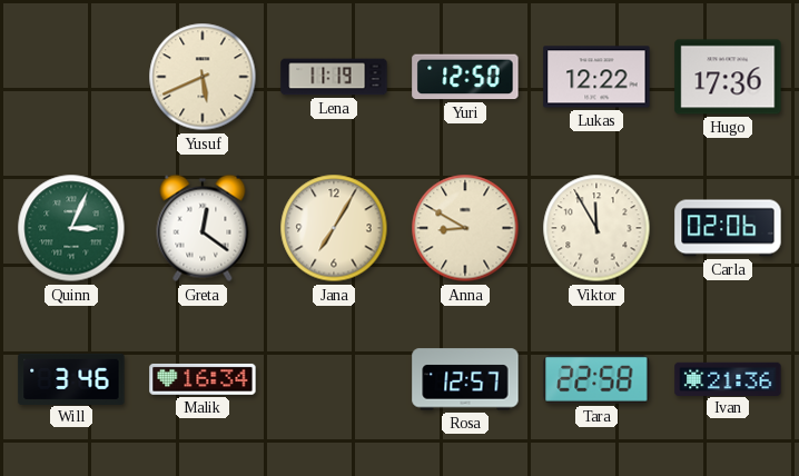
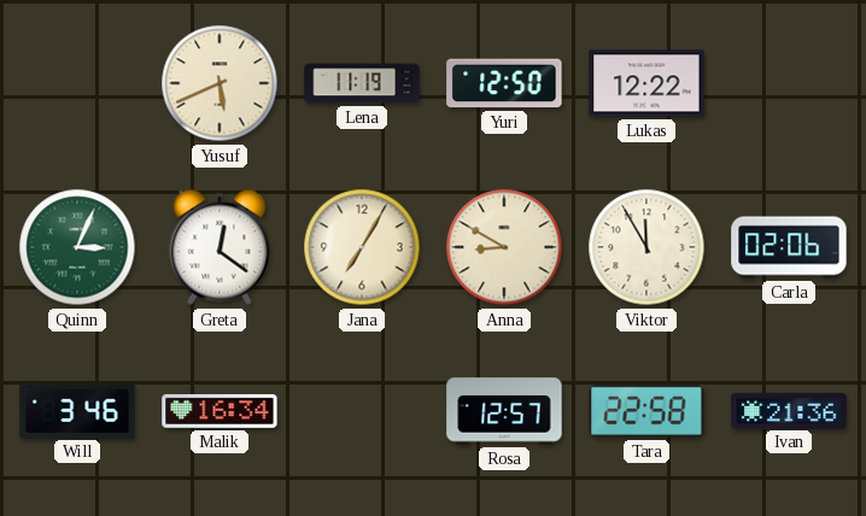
Hugo: 17:36 -> none
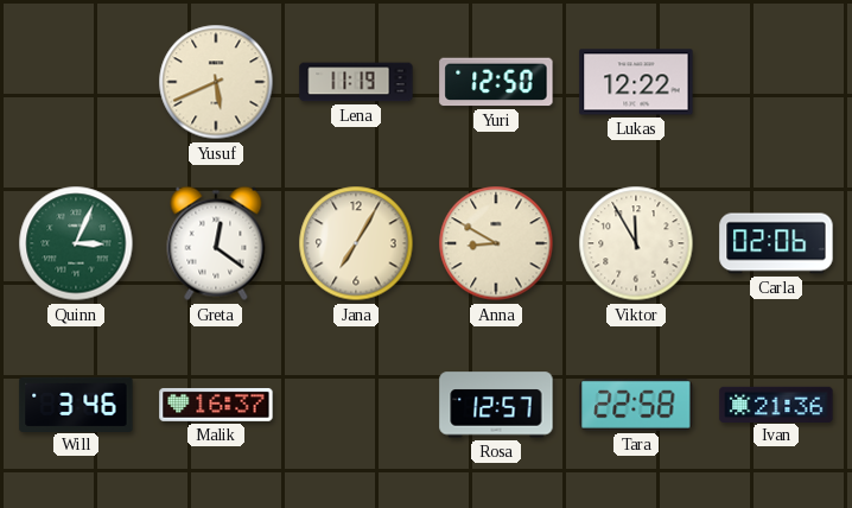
Malik: 16:34 -> 16:37
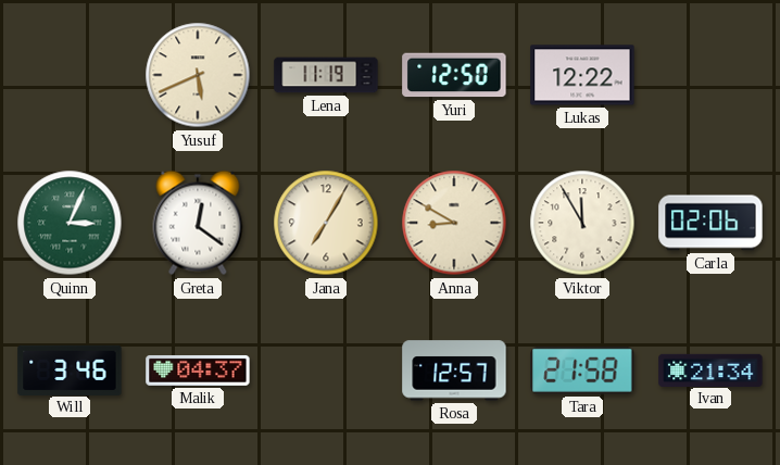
Malik: 16:37 -> 04:37
Tara: 22:58 -> 21:58
Ivan: 21:36 -> 21:34
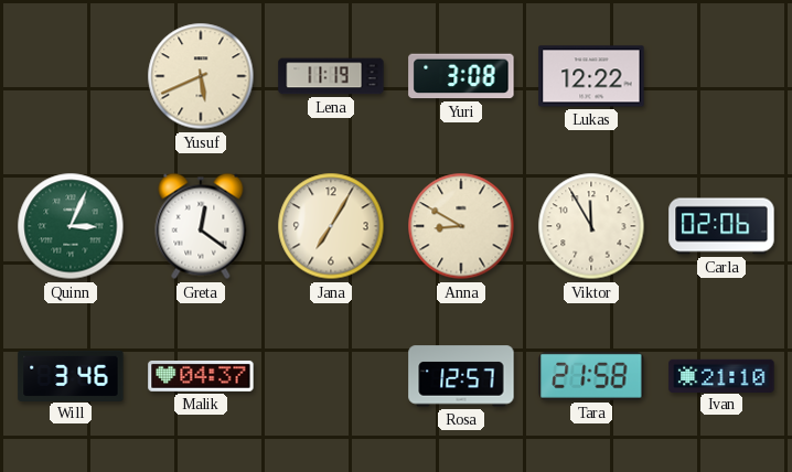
Yuri: 12:50 -> 3:08
Ivan: 21:34 -> 21:10
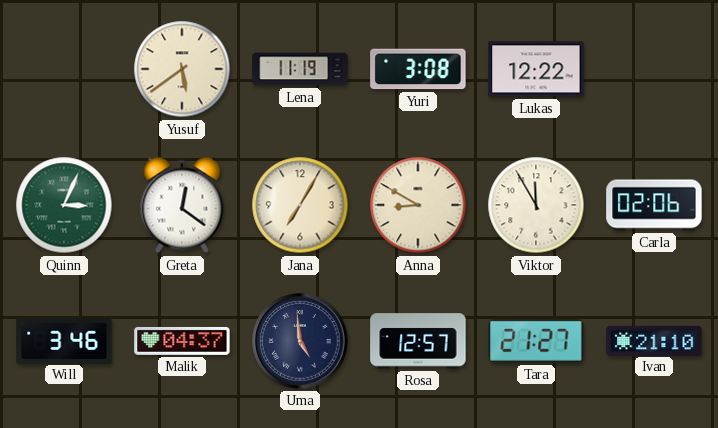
Yusuf: 5:41 -> 5:39
Uma: none -> 4:59
Tara: 21:58 -> 21:27
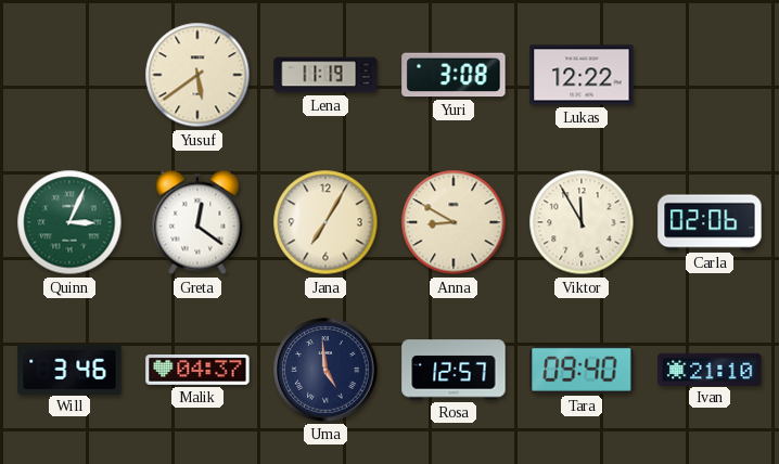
Tara: 21:27 -> 09:40
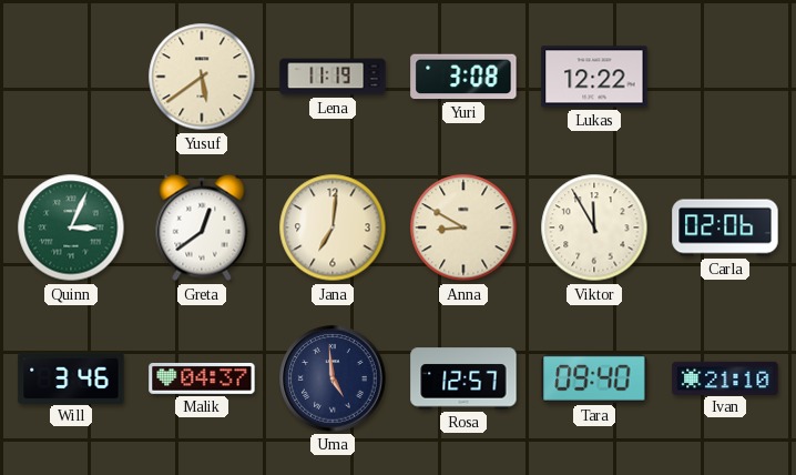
Greta: 12:21 -> 12:39
Jana: 7:05 -> 7:01
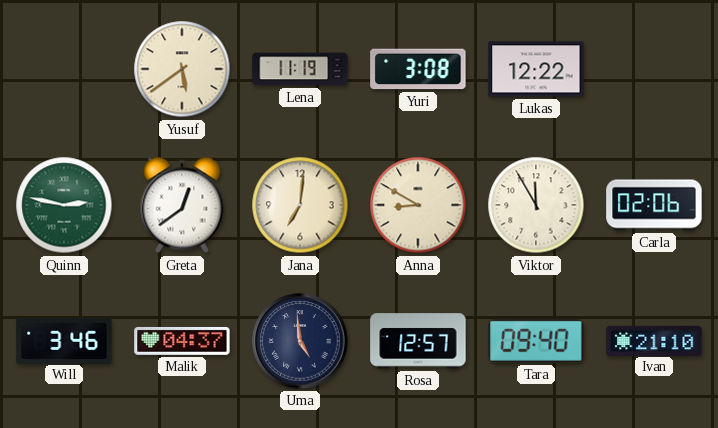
Quinn: 3:04 -> 2:47
